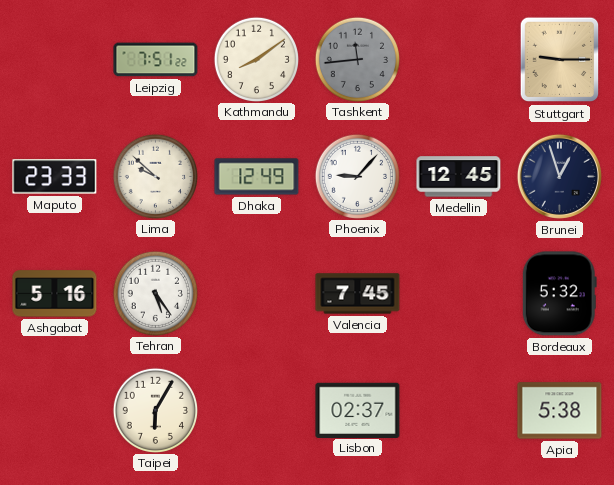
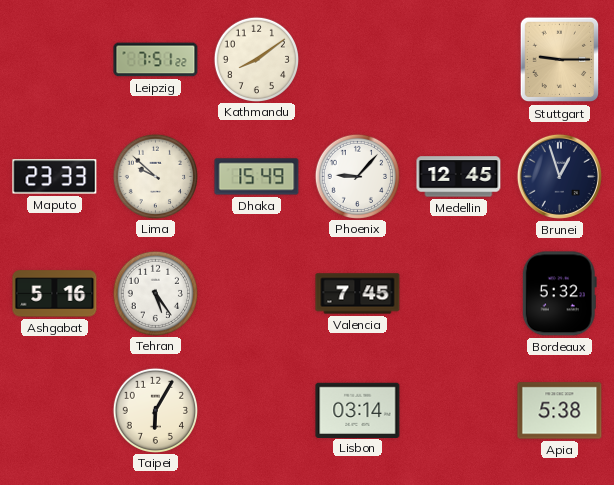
Tashkent: 11:44 -> none
Dhaka: 12:49 -> 15:49
Lisbon: 02:37 -> 03:14
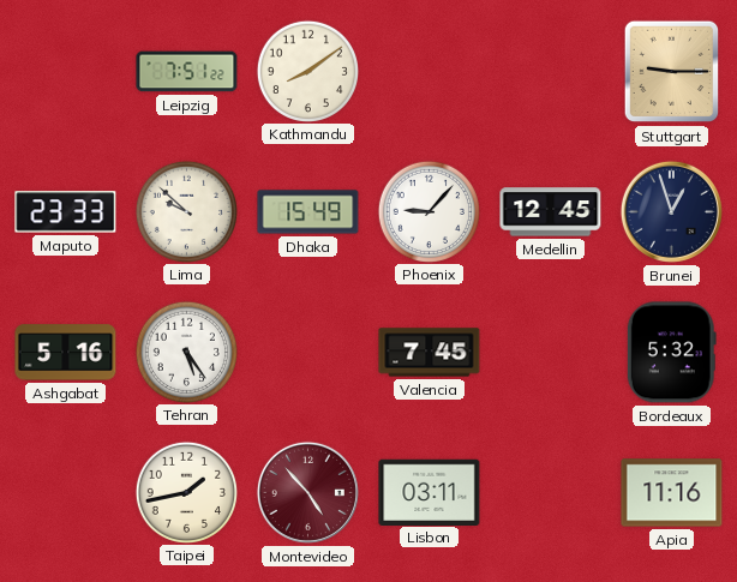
Taipei: 6:05 -> 1:43
Montevideo: none -> 4:53
Lisbon: 03:14 -> 03:11
Apia: 5:38 -> 11:16
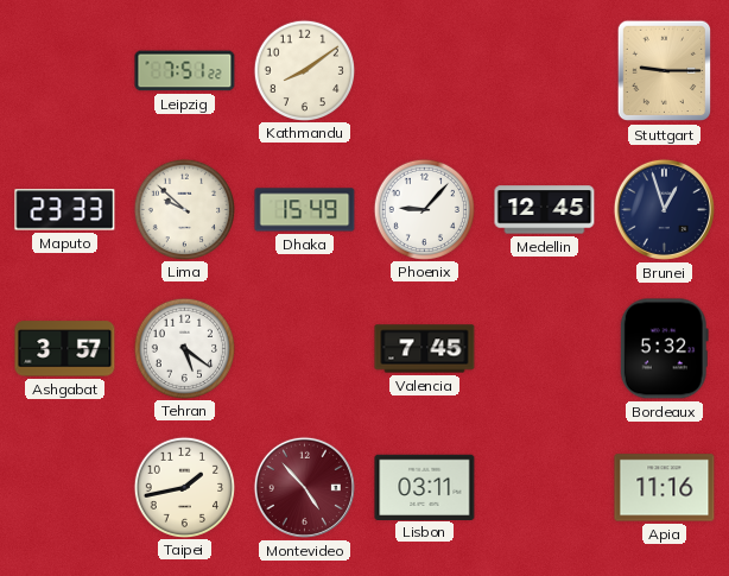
Ashgabat: 5:16 -> 3:57
Tehran: 5:24 -> 5:21
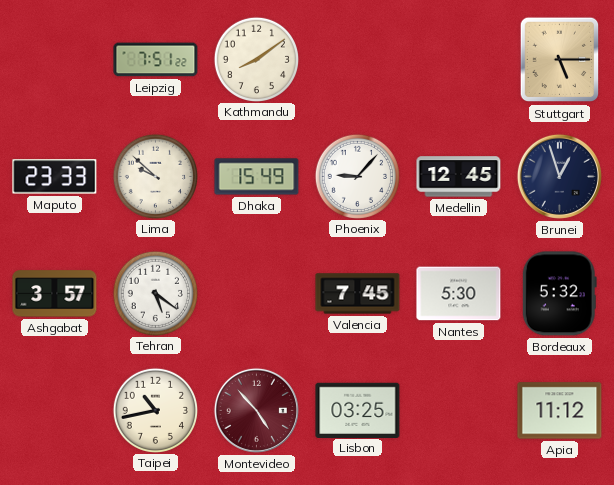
Stuttgart: 9:15 -> 5:15
Nantes: none -> 5:30
Taipei: 1:43 -> 10:43
Lisbon: 03:11 -> 03:25
Apia: 11:16 -> 11:12
